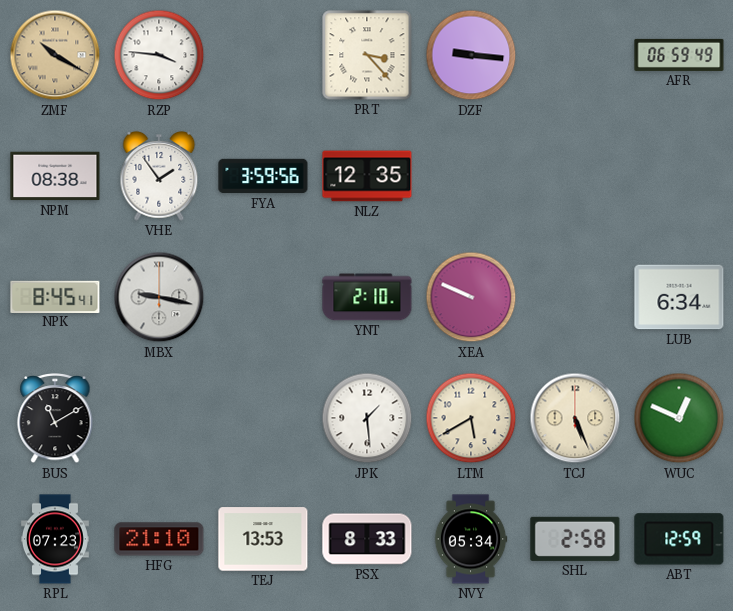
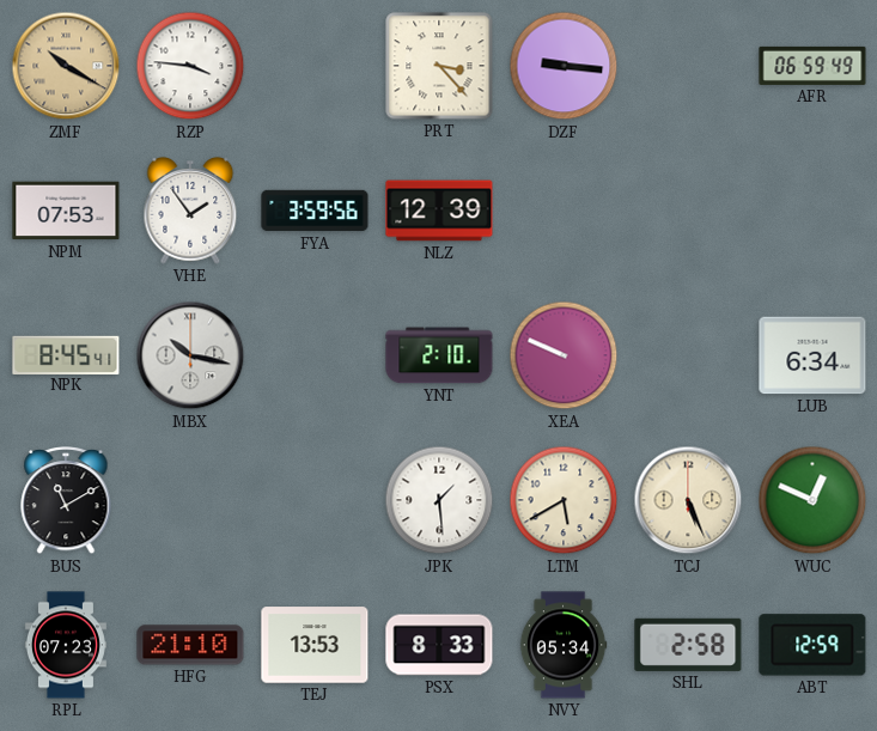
NPM: 08:38 -> 07:53
NLZ: 12:35 -> 12:39
MBX: 9:17 -> 10:17
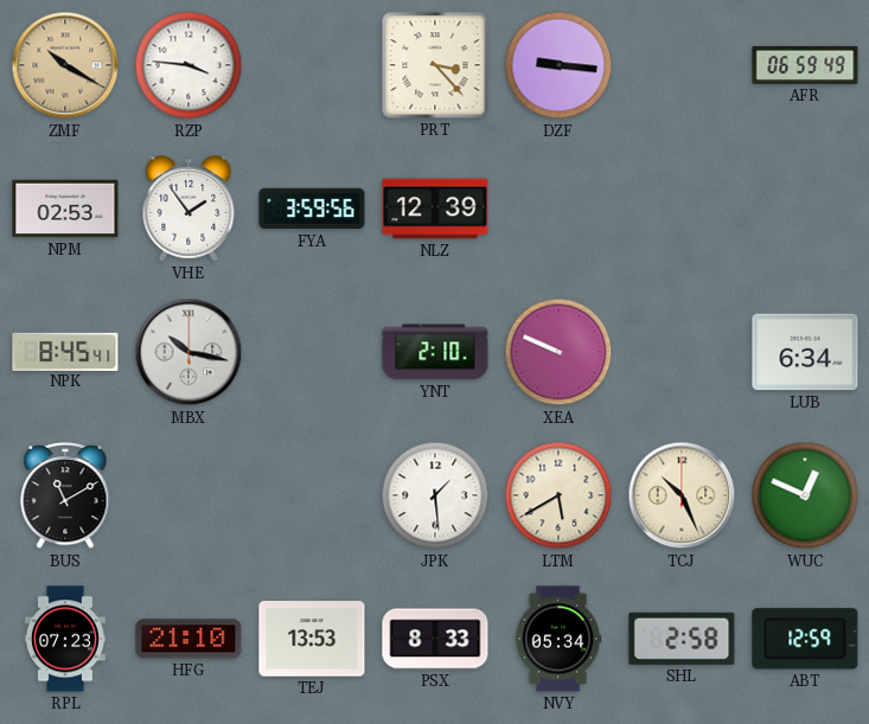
NPM: 07:53 -> 02:53
TCJ: 5:26 -> 10:26
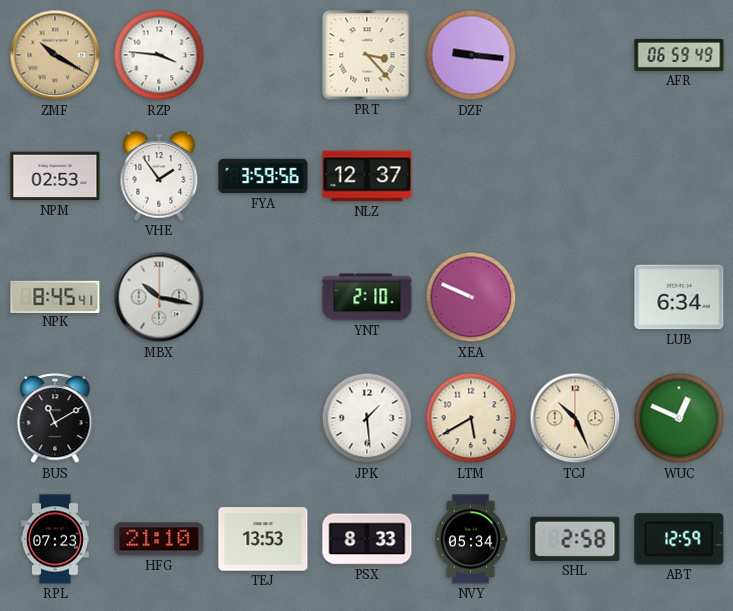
NLZ: 12:39 -> 12:37
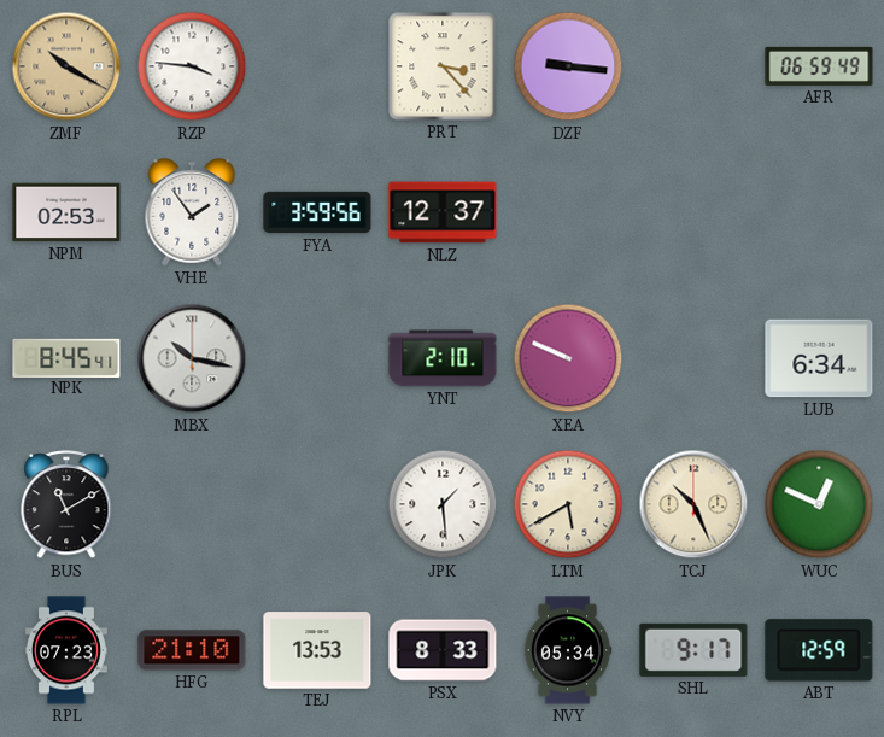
SHL: 2:58 -> 9:17
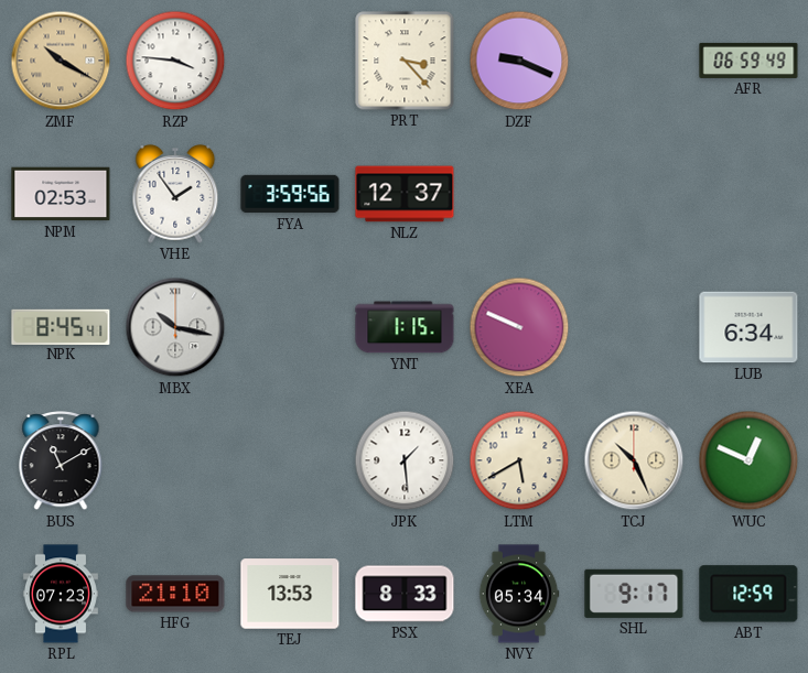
DZF: 9:16 -> 9:19
YNT: 2:10 -> 1:15
